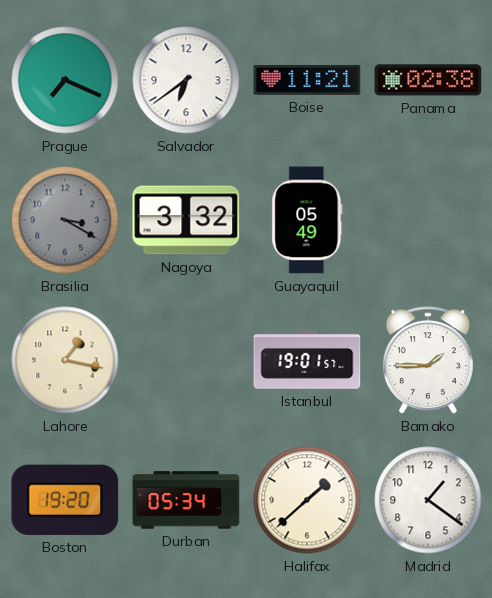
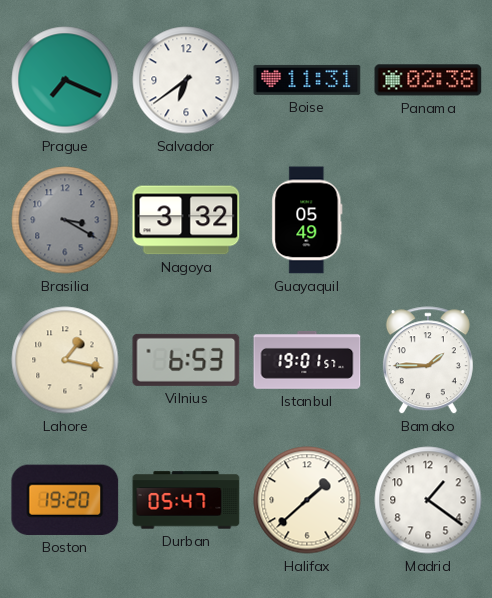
Boise: 11:21 -> 11:31
Vilnius: none -> 6:53
Durban: 05:34 -> 05:47
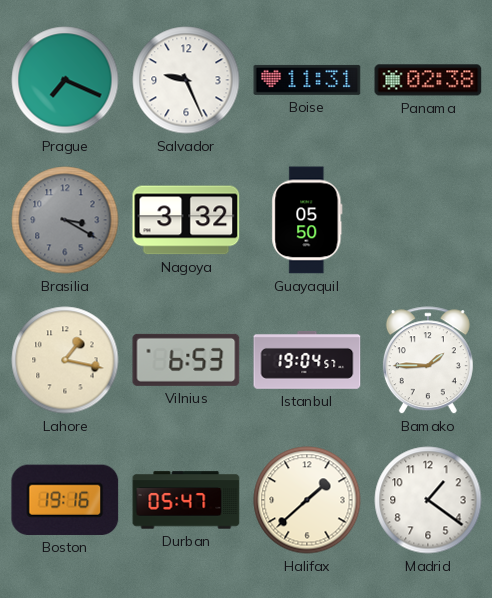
Salvador: 6:39 -> 9:26
Guayaquil: 05:49 -> 05:50
Istanbul: 19:01 -> 19:04
Boston: 19:20 -> 19:16
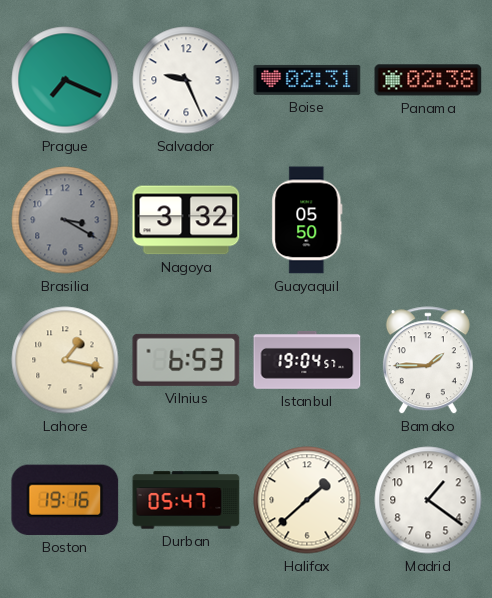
Boise: 11:31 -> 02:31
